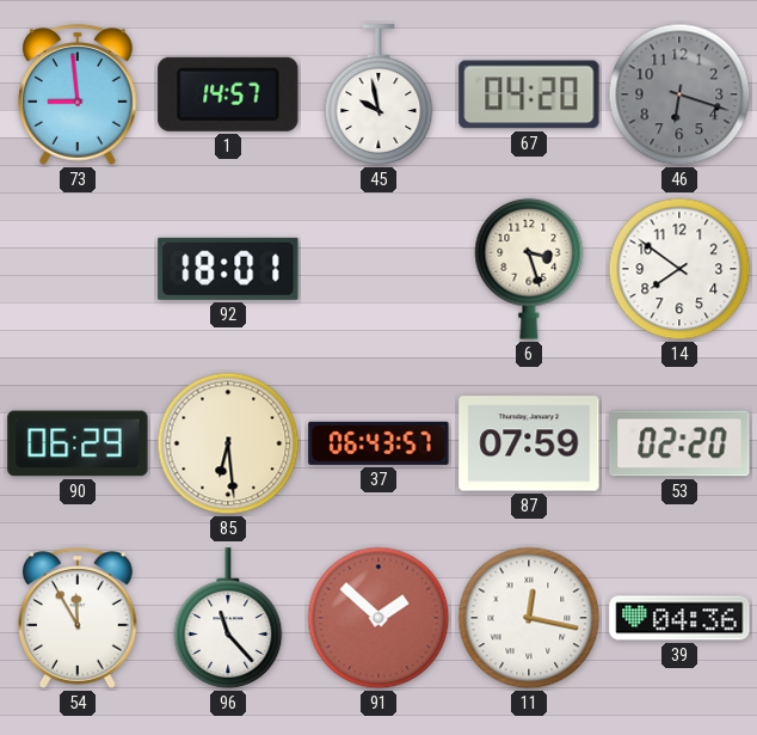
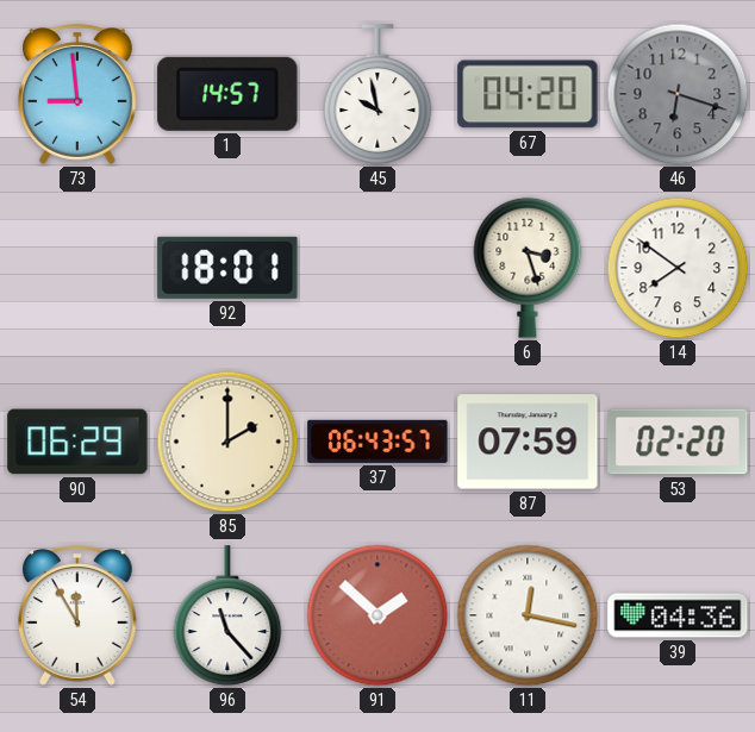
85: 6:29 -> 2:00
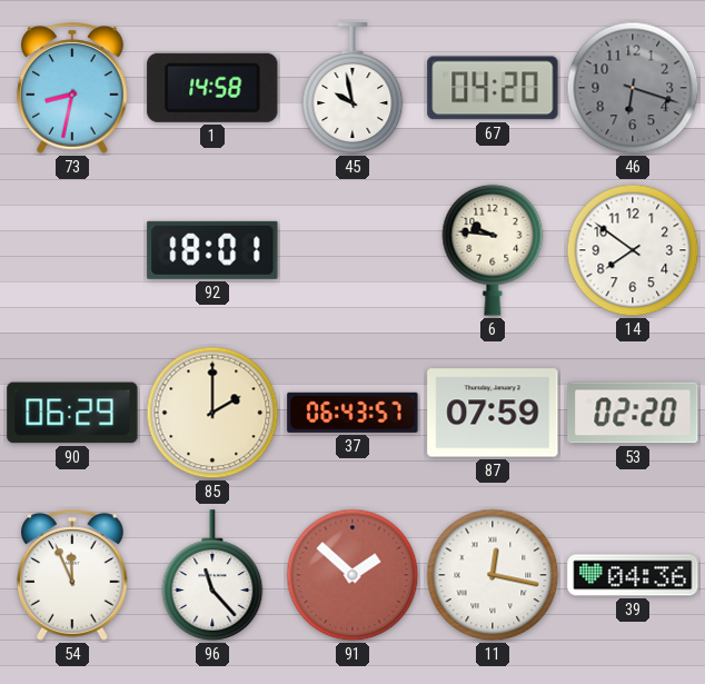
73: 8:59 -> 8:32
1: 14:57 -> 14:58
6: 3:27 -> 9:46
54: 11:55 -> 11:56
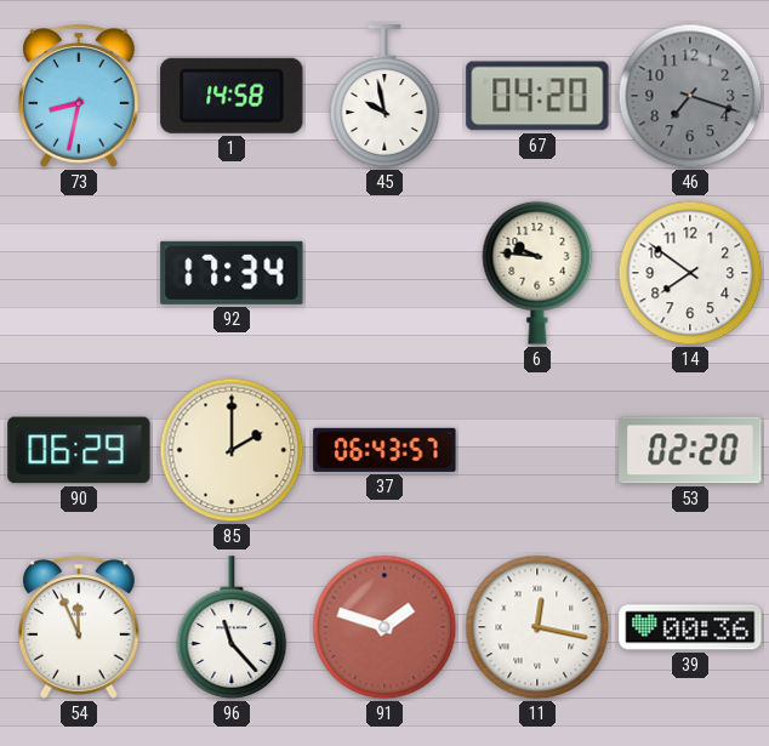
46: 6:18 -> 7:18
92: 18:01 -> 17:34
87: 07:59 -> none
91: 1:52 -> 1:48
39: 04:36 -> 00:36
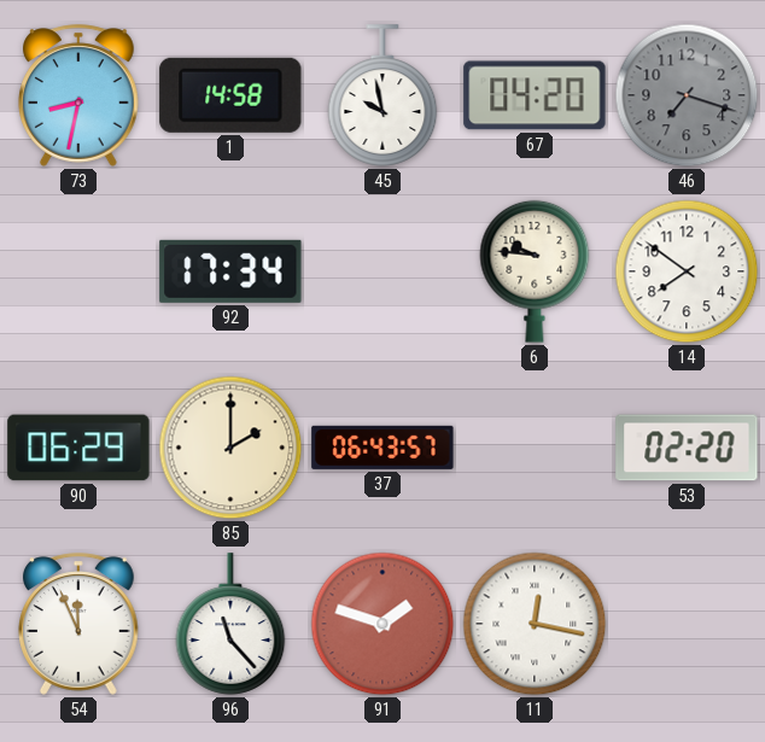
39: 00:36 -> none
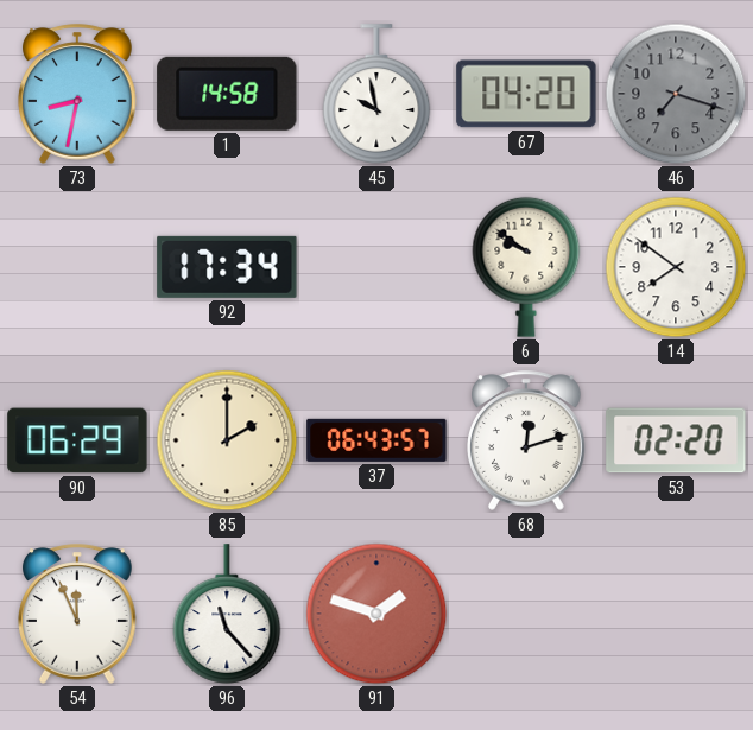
6: 9:46 -> 9:51
68: none -> 12:12
11: 12:17 -> none
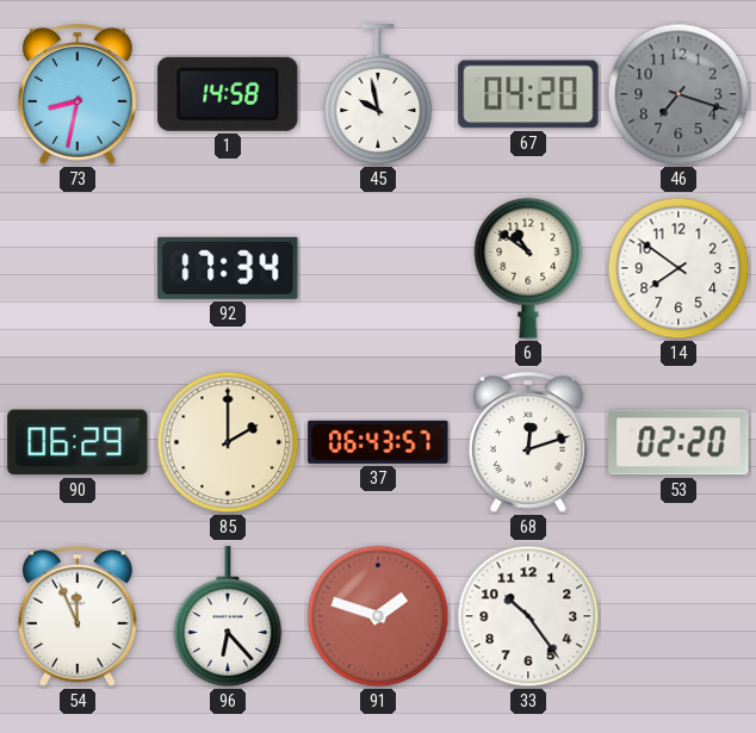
6: 9:51 -> 10:51
96: 11:23 -> 6:23
33: none -> 10:24
